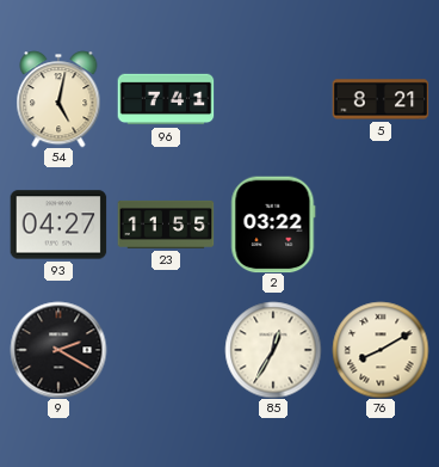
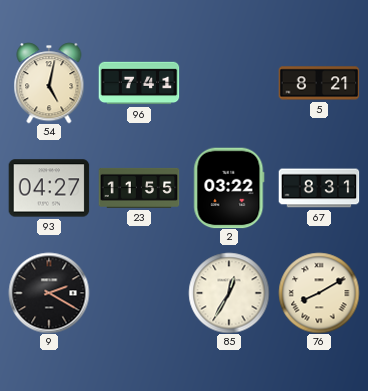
67: none -> 8:31
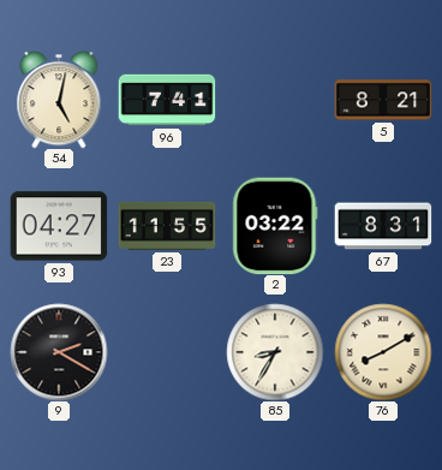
85: 12:35 -> 8:35
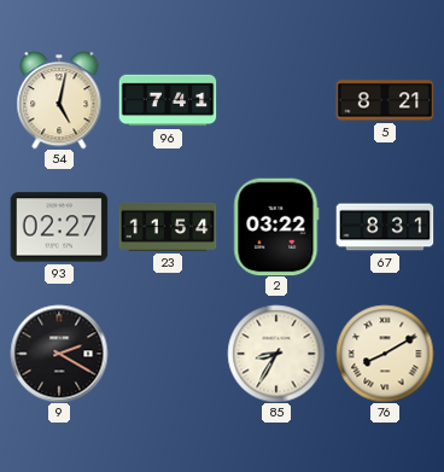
93: 04:27 -> 02:27
23: 11:55 -> 11:54
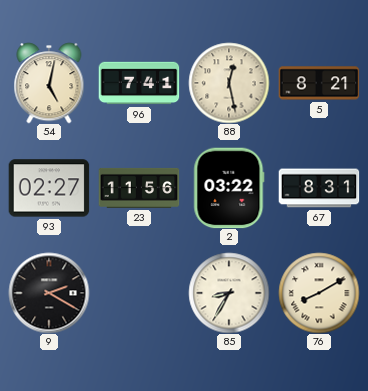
88: none -> 12:28
23: 11:54 -> 11:56
